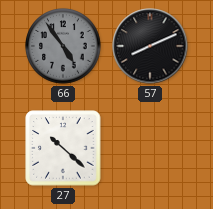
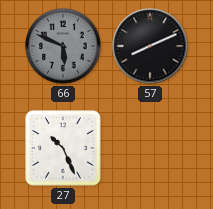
66: 4:54 -> 5:49
27: 10:22 -> 10:26
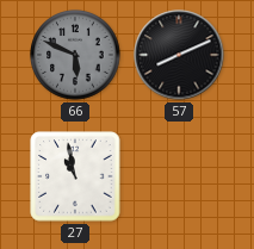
27: 10:26 -> 10:58
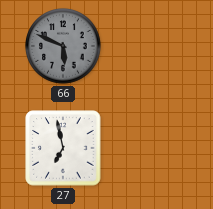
57: 8:11 -> none
27: 10:58 -> 6:58
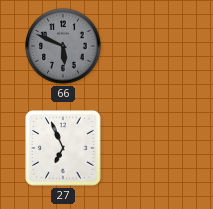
27: 6:58 -> 6:56
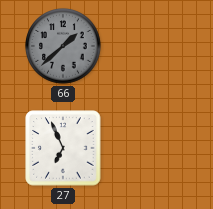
66: 5:49 -> 1:38
